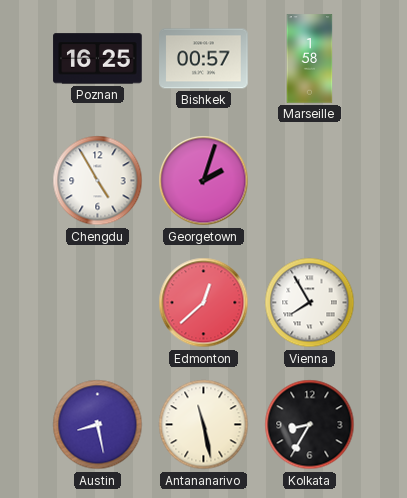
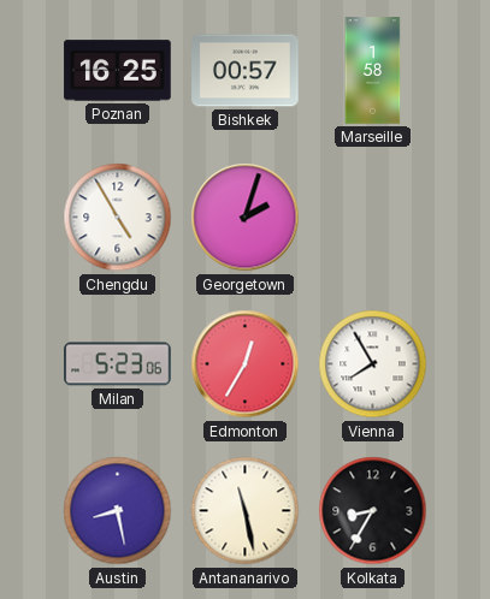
Milan: none -> 5:23
Edmonton: 12:38 -> 12:35
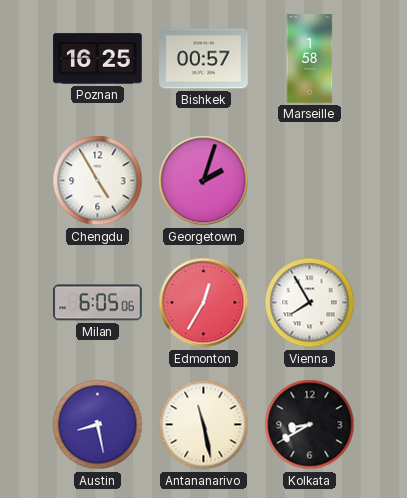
Milan: 5:23 -> 6:05
Kolkata: 8:35 -> 8:40
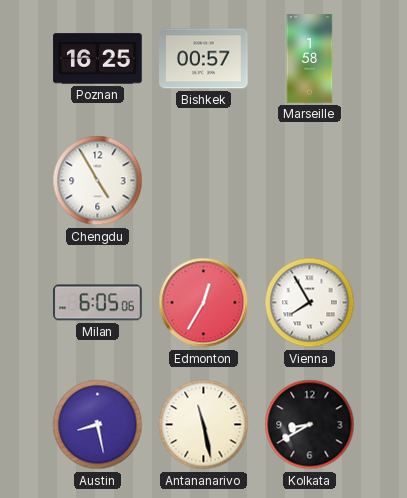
Georgetown: 2:03 -> none
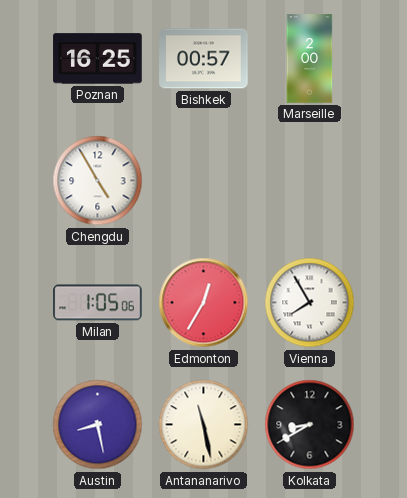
Marseille: 1:58 -> 2:00
Milan: 6:05 -> 1:05
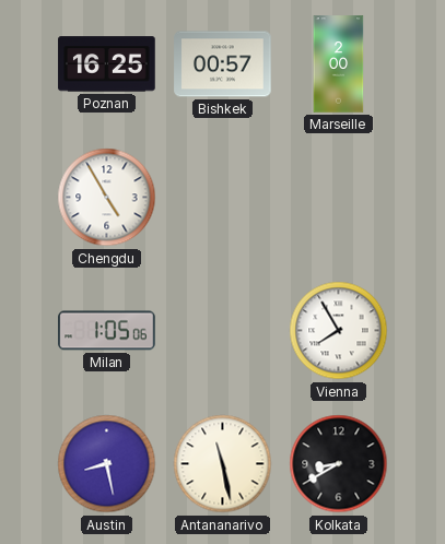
Edmonton: 12:35 -> none
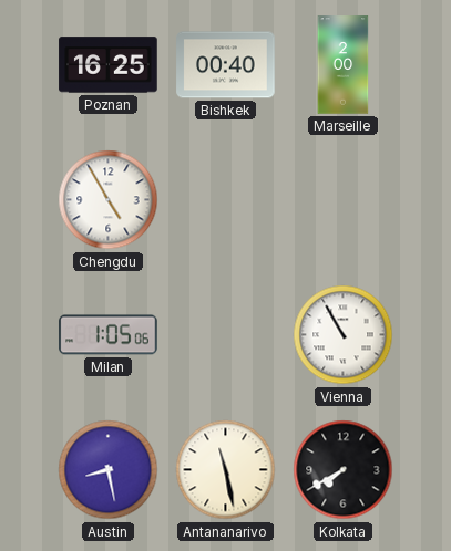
Bishkek: 00:57 -> 00:40
Vienna: 7:55 -> 10:55
Kolkata: 8:40 -> 7:40
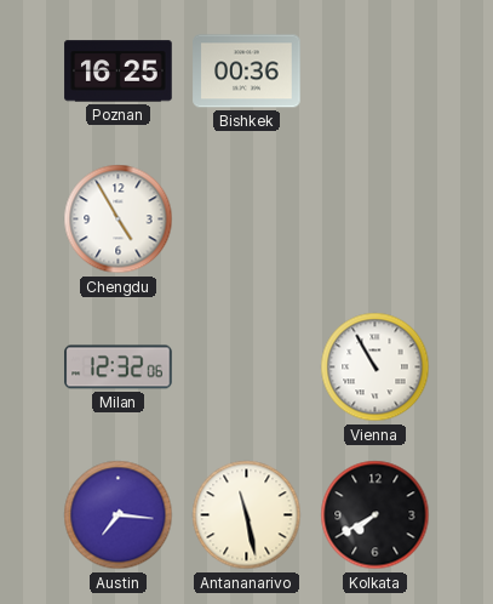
Bishkek: 00:40 -> 00:36
Marseille: 2:00 -> none
Milan: 1:05 -> 12:32
Austin: 8:28 -> 7:16
